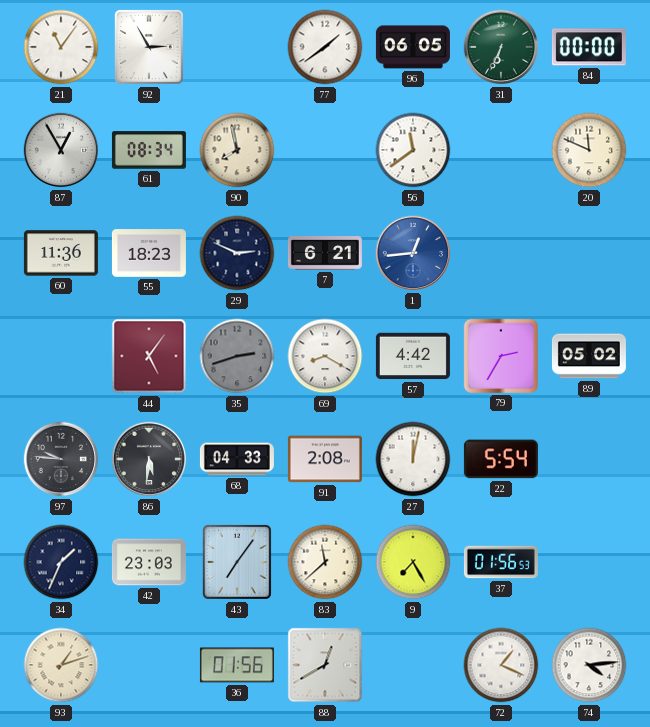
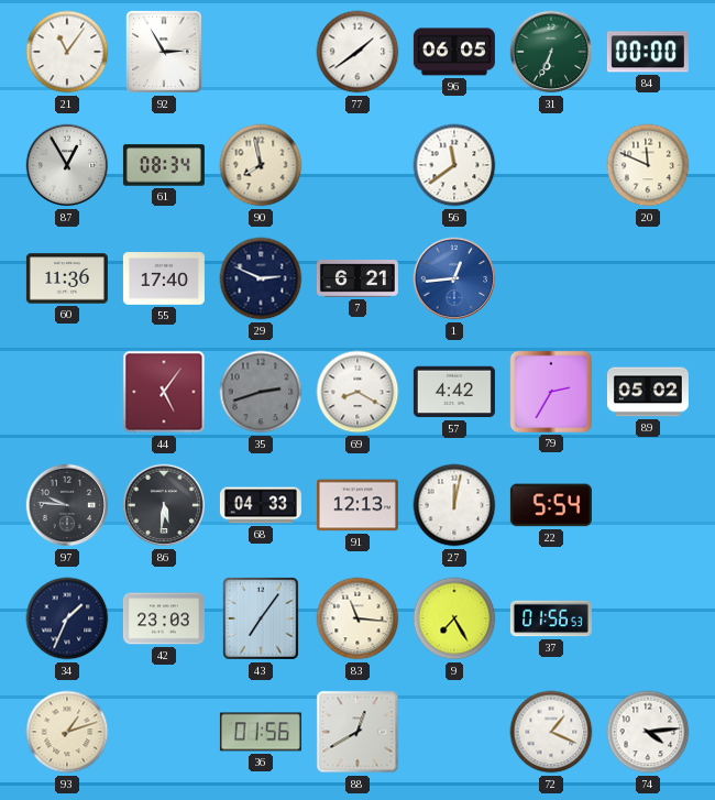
55: 18:23 -> 17:40
91: 2:08 -> 12:13
83: 11:38 -> 11:16
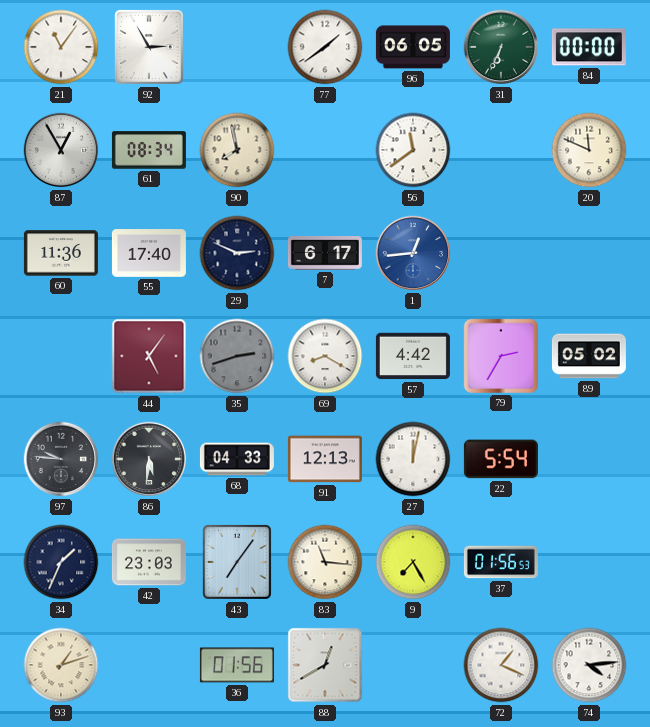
7: 6:21 -> 6:17
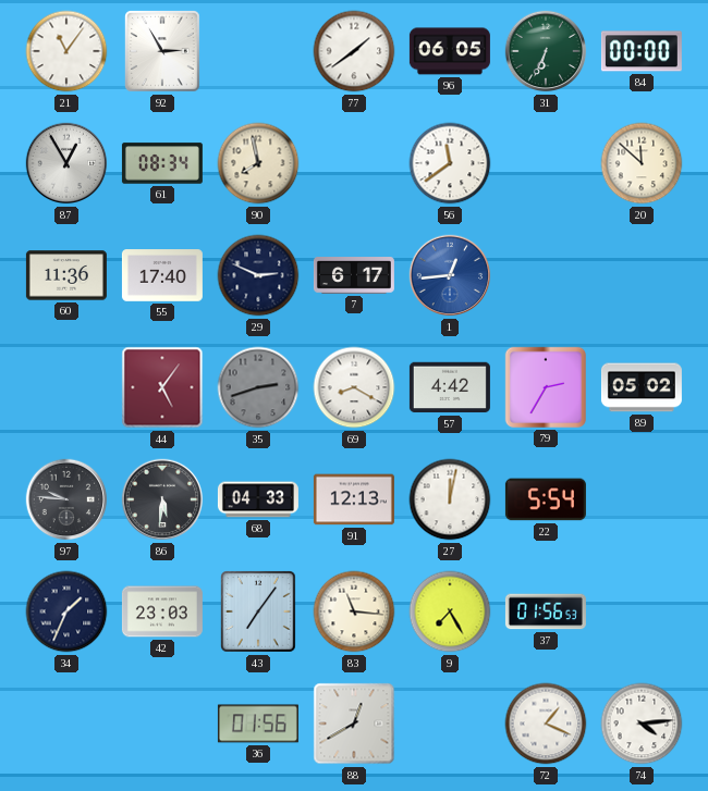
20: 11:49 -> 11:52
93: 1:12 -> none
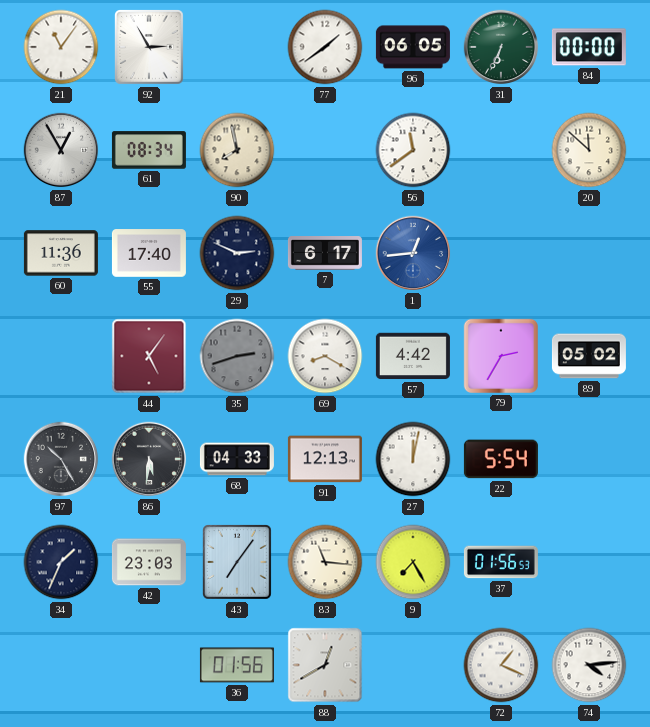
97: 9:46 -> 10:25
